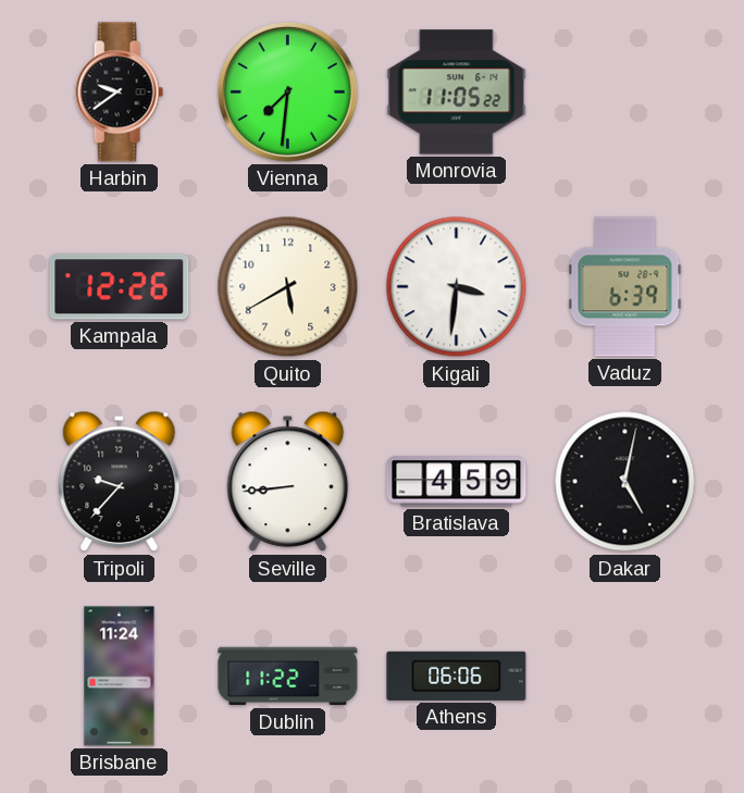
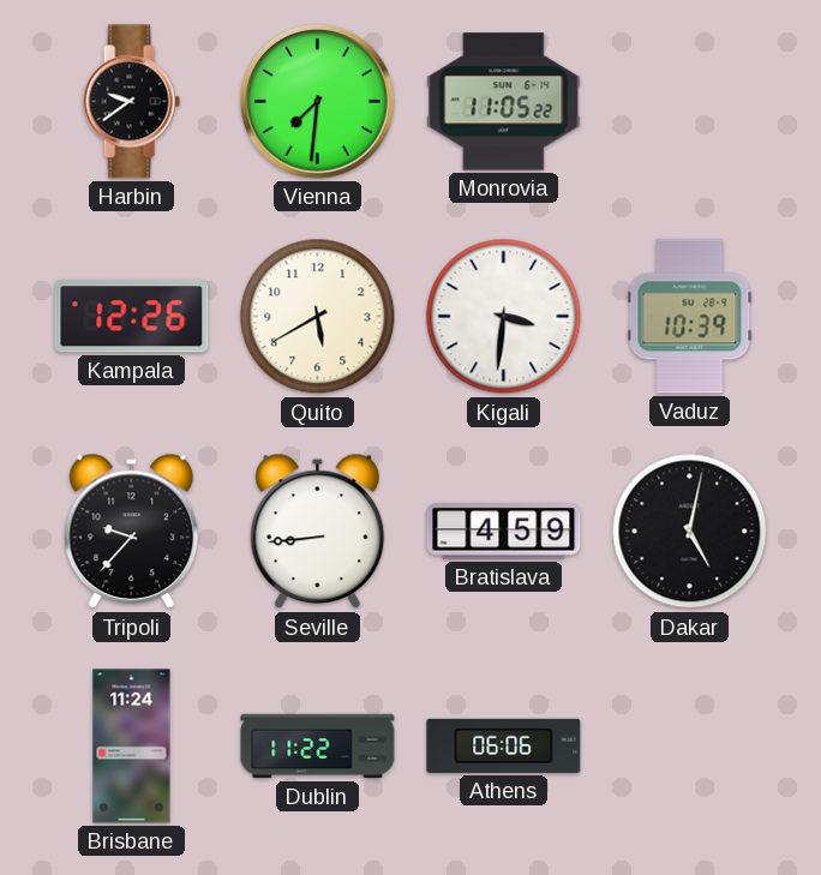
Vaduz: 6:39 -> 10:39
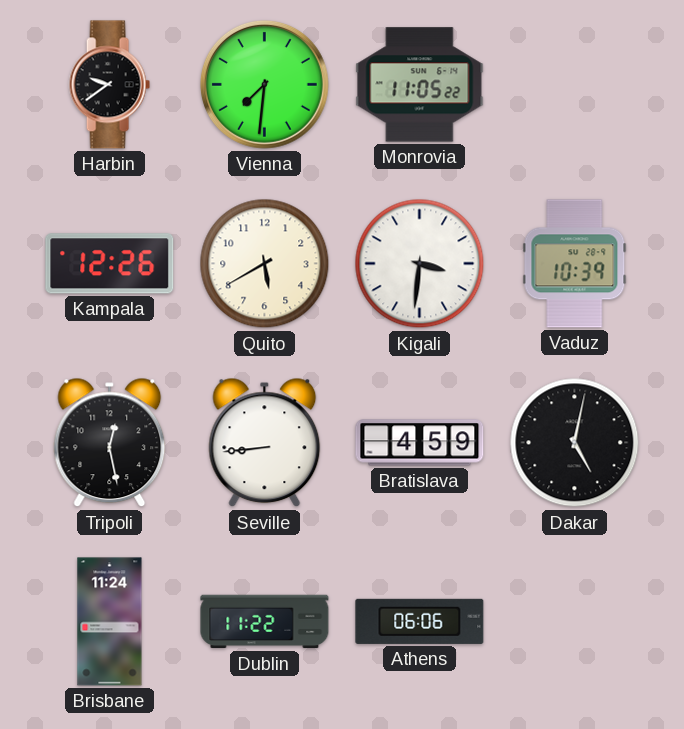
Tripoli: 9:37 -> 12:28
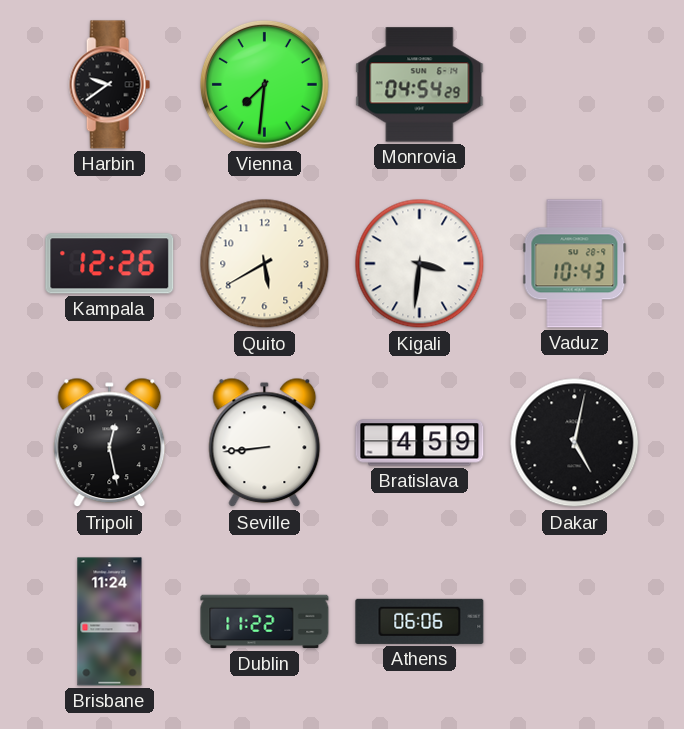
Monrovia: 11:05 -> 04:54
Vaduz: 10:39 -> 10:43
